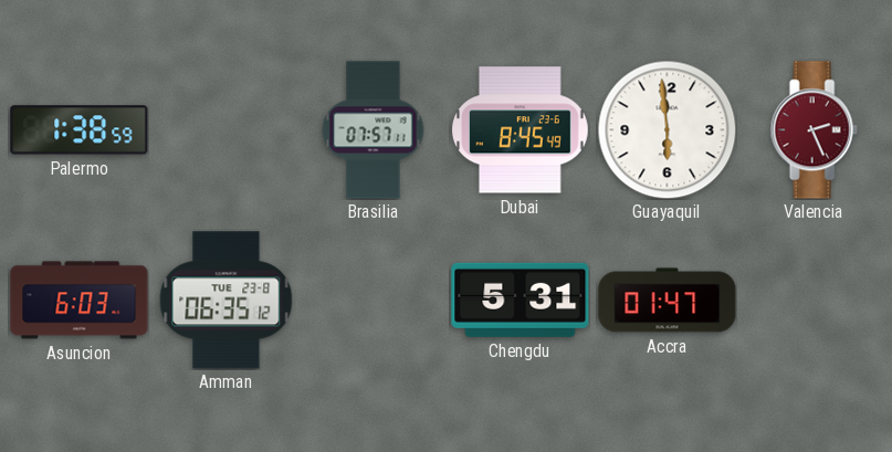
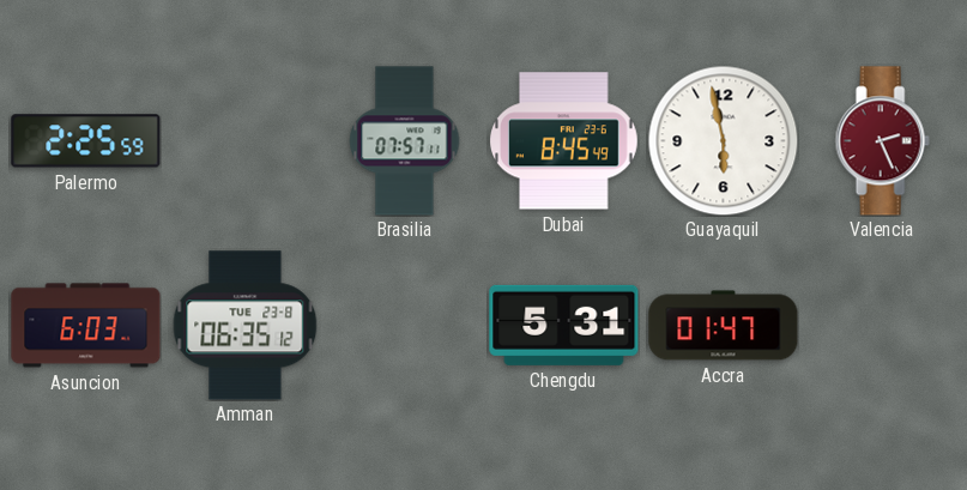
Palermo: 1:38 -> 2:25
Guayaquil: 5:59 -> 5:58
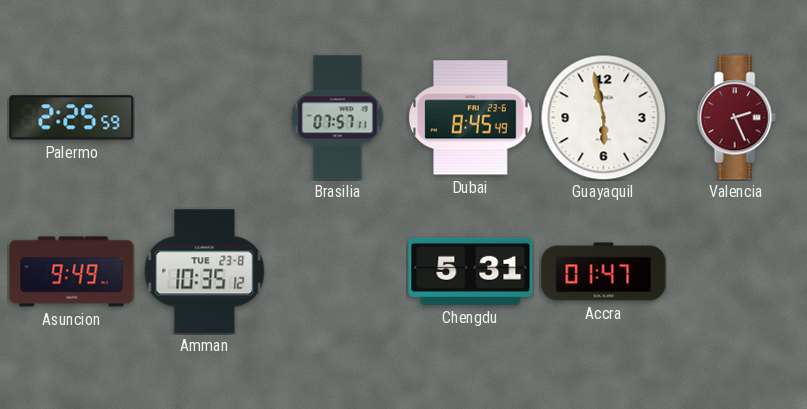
Asuncion: 6:03 -> 9:49
Amman: 06:35 -> 10:35
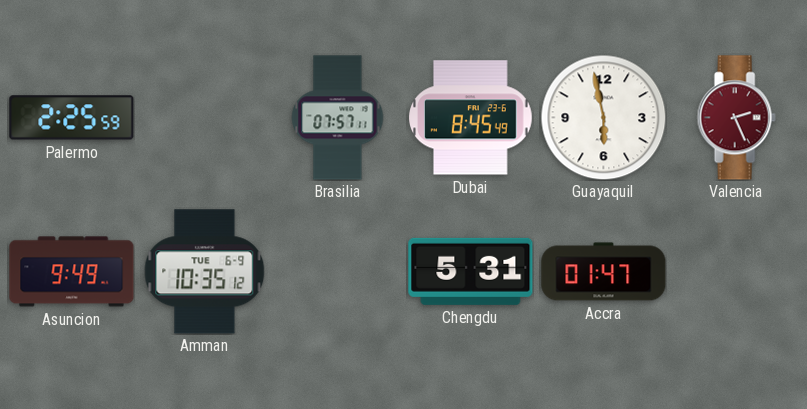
Amman date: TUE 23-8 -> TUE 6-9
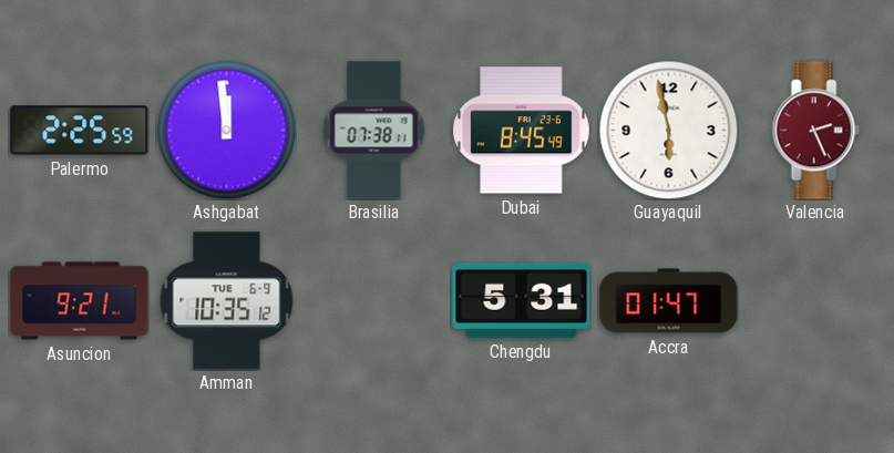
Ashgabat: none -> 11:59
Brasilia: 07:57 -> 07:38
Asuncion: 9:49 -> 9:21
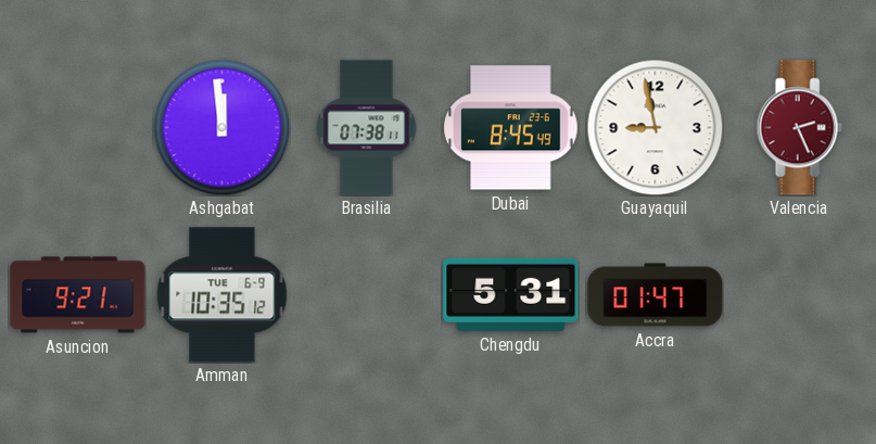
Palermo: 2:25 -> none
Guayaquil: 5:58 -> 8:58
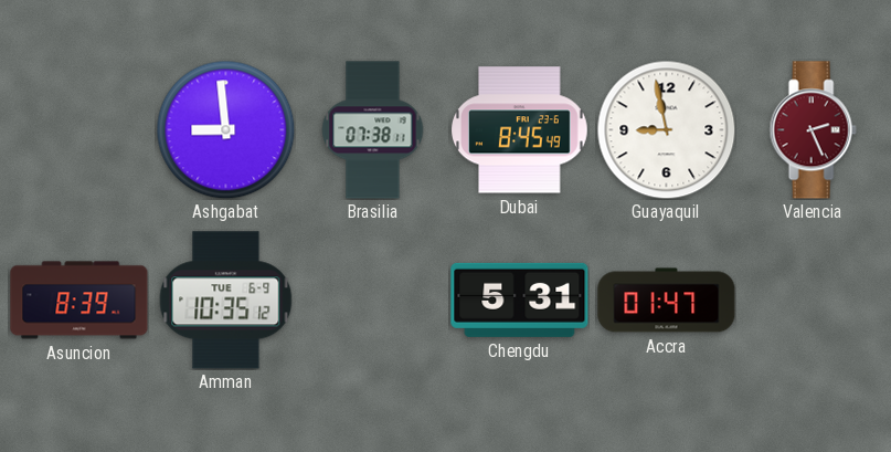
Ashgabat: 11:59 -> 8:59
Asuncion: 9:21 -> 8:39
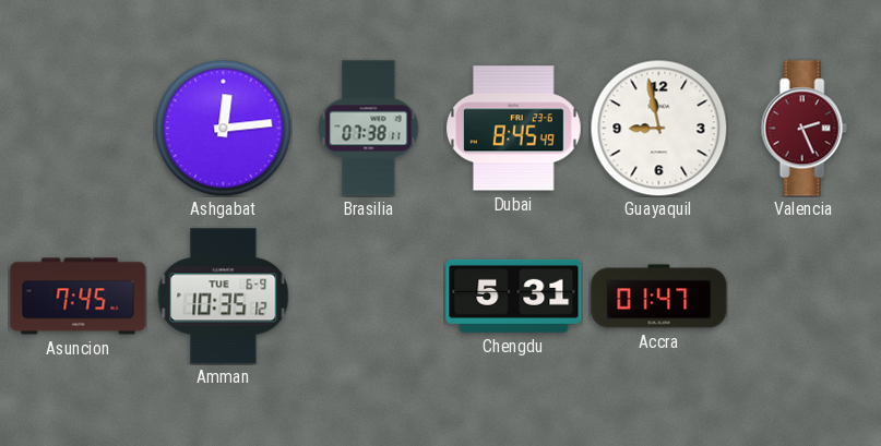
Ashgabat: 8:59 -> 12:14
Asuncion: 8:39 -> 7:45
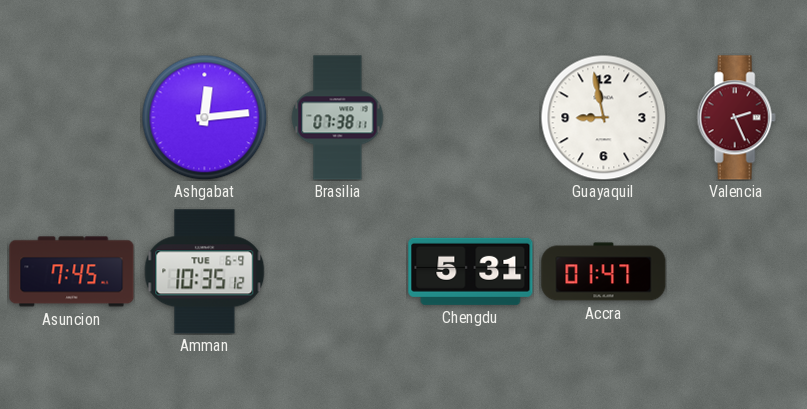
Dubai: 8:45 -> none
